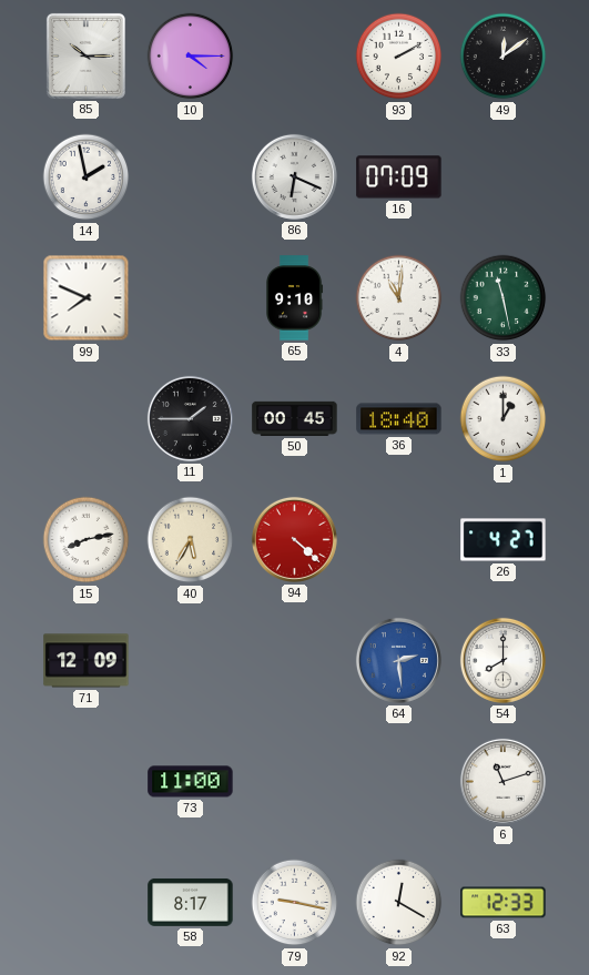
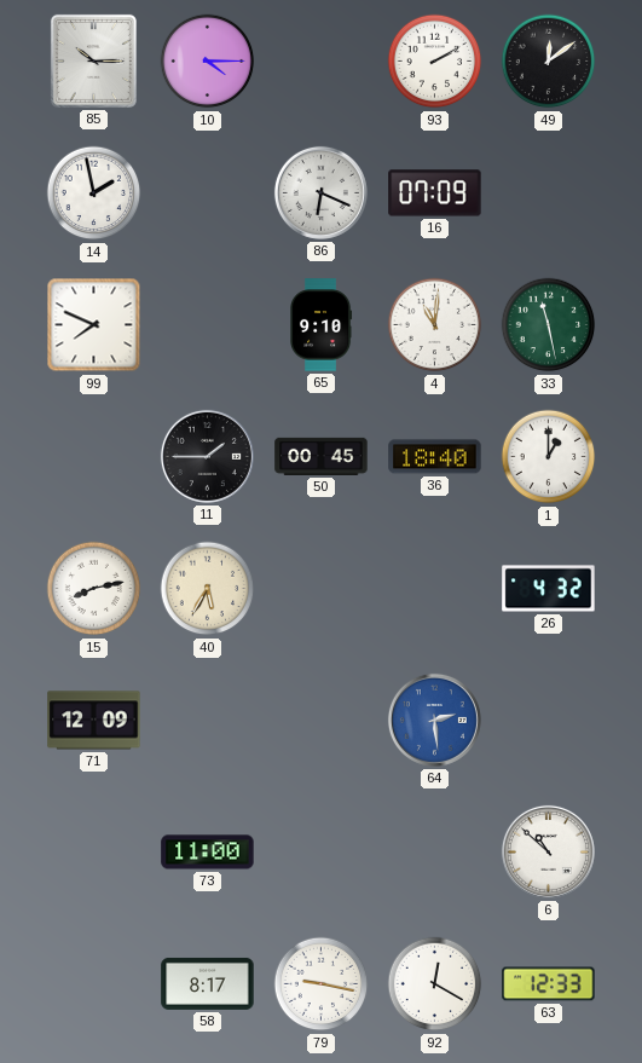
94: 4:22 -> none
26: 4:27 -> 4:32
54: 8:00 -> none
6: 11:12 -> 10:52
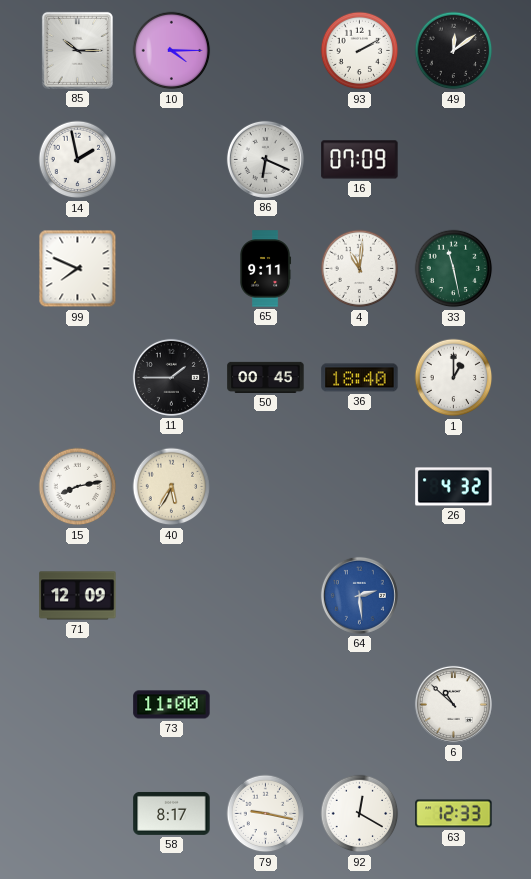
65: 9:10 -> 9:11
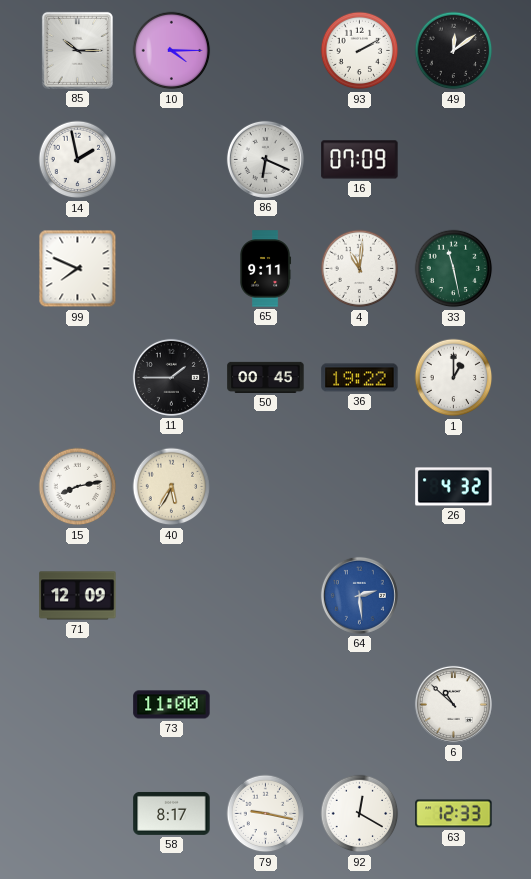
36: 18:40 -> 19:22
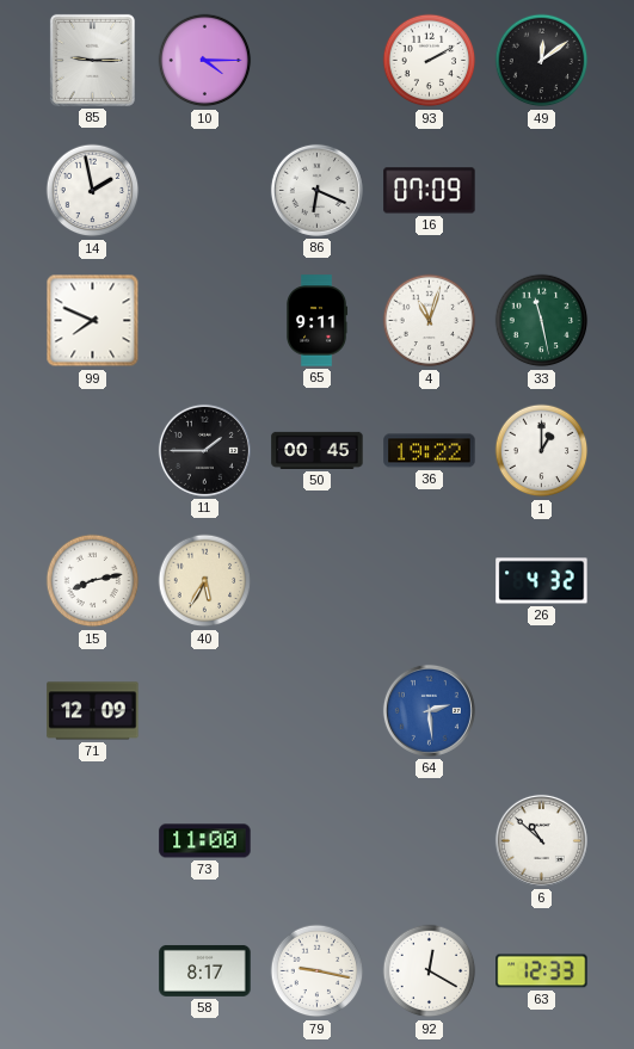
85: 10:15 -> 9:15
4: 11:01 -> 11:03
